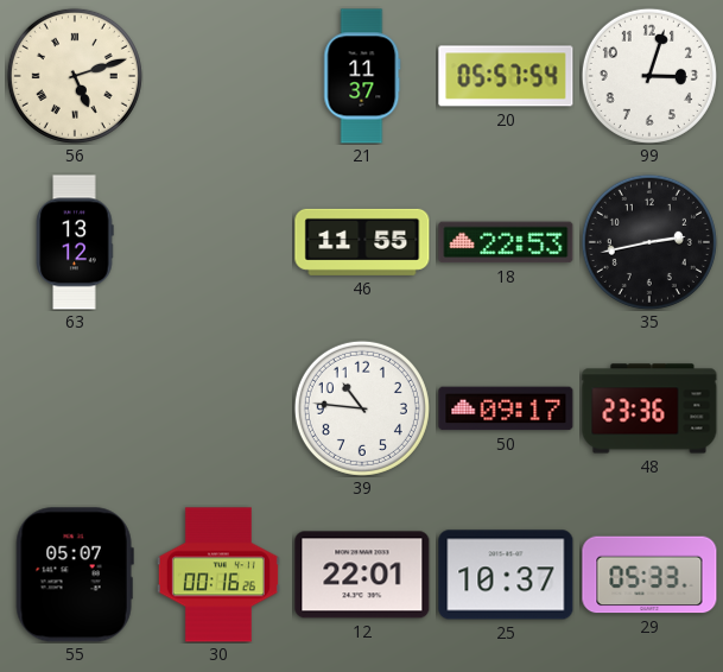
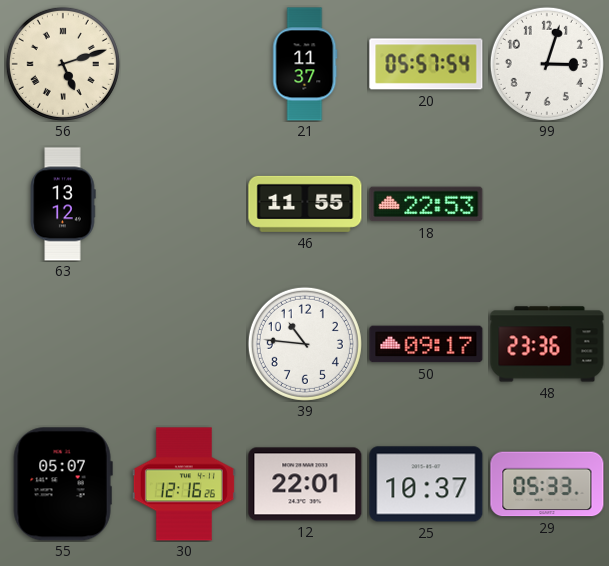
35: 2:43 -> none
30: 00:16 -> 12:16
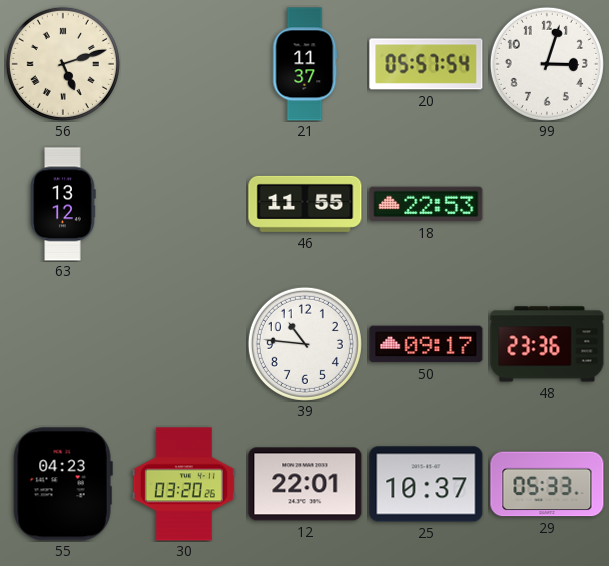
55: 05:07 -> 04:23
30: 12:16 -> 03:20
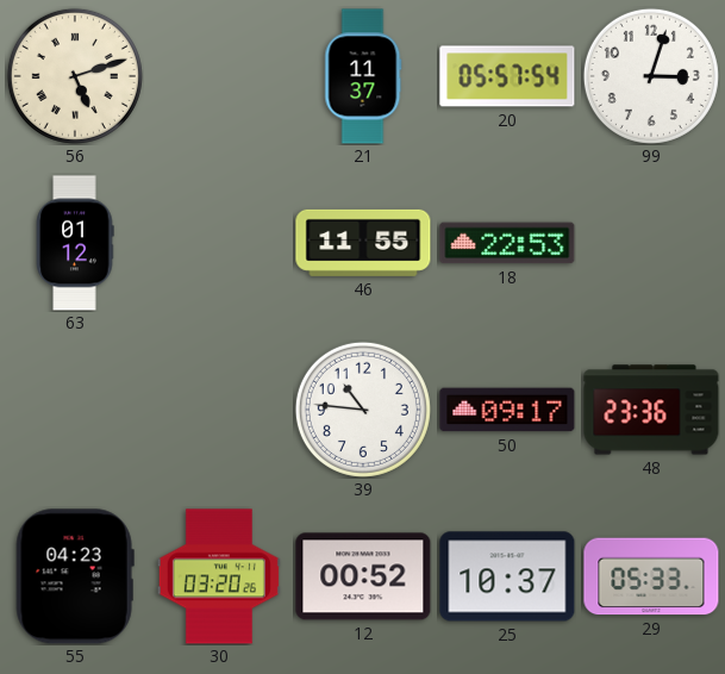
63: 13:12 -> 01:12
12: 22:01 -> 00:52
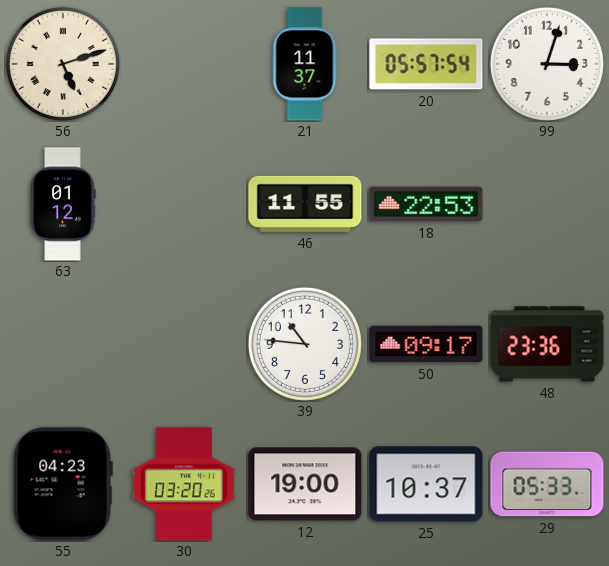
12: 00:52 -> 19:00
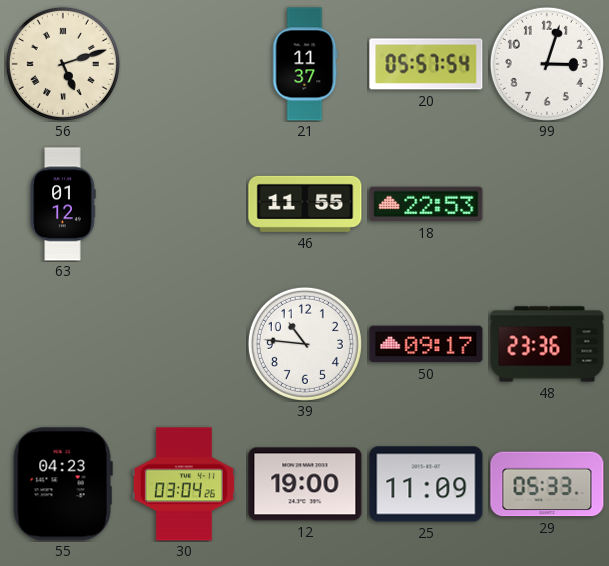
30: 03:20 -> 03:04
25: 10:37 -> 11:09
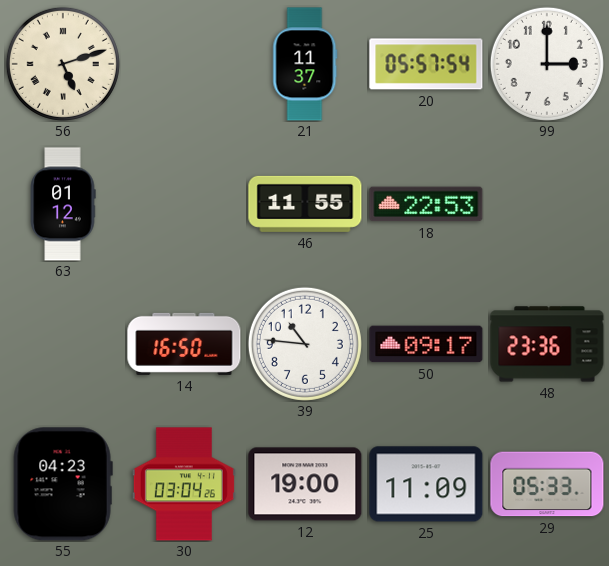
99: 3:03 -> 3:00
14: none -> 16:50
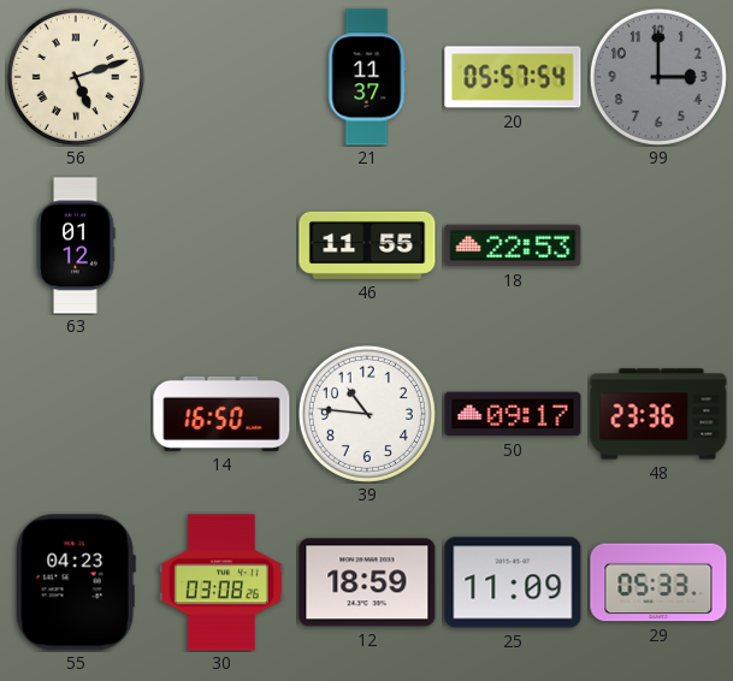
99 dial: white -> grey
30: 03:04 -> 03:08
12: 19:00 -> 18:59
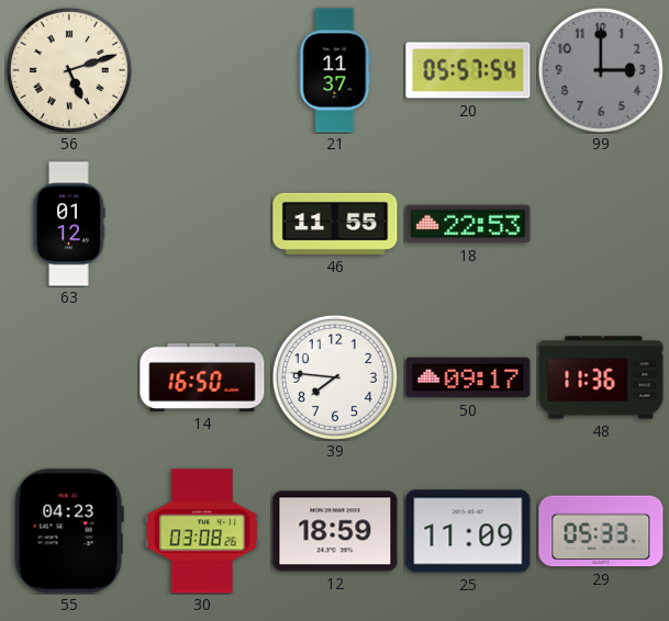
39: 10:46 -> 7:46
48: 23:36 -> 11:36
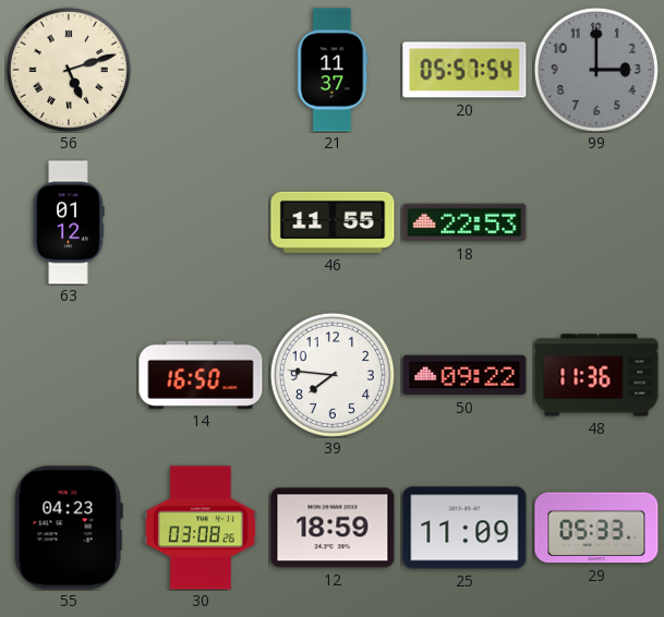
50: 09:17 -> 09:22
